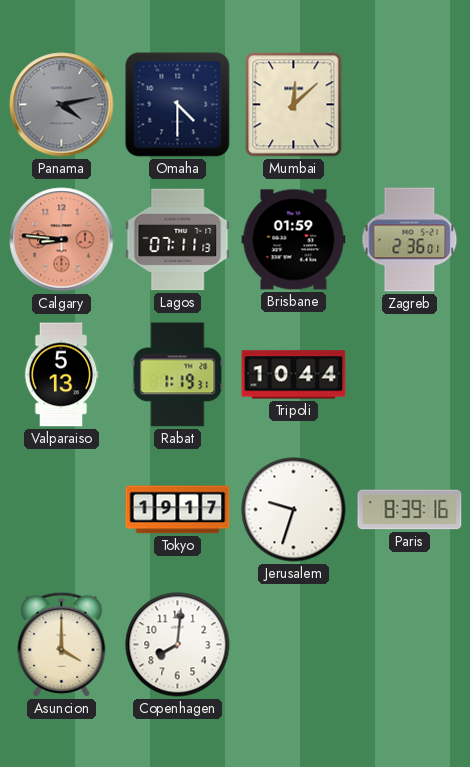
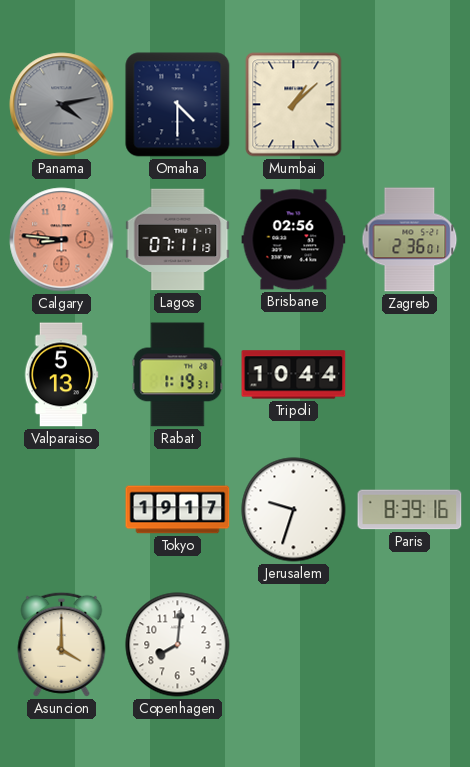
Mumbai: 12:08 -> 1:08
Brisbane: 01:59 -> 02:56
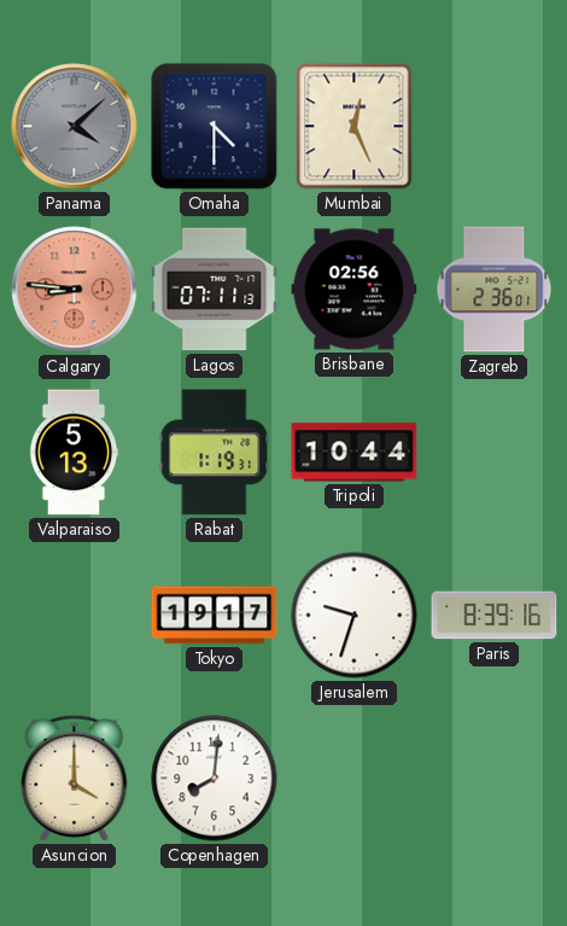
Panama: 4:13 -> 4:08
Mumbai: 1:08 -> 12:26
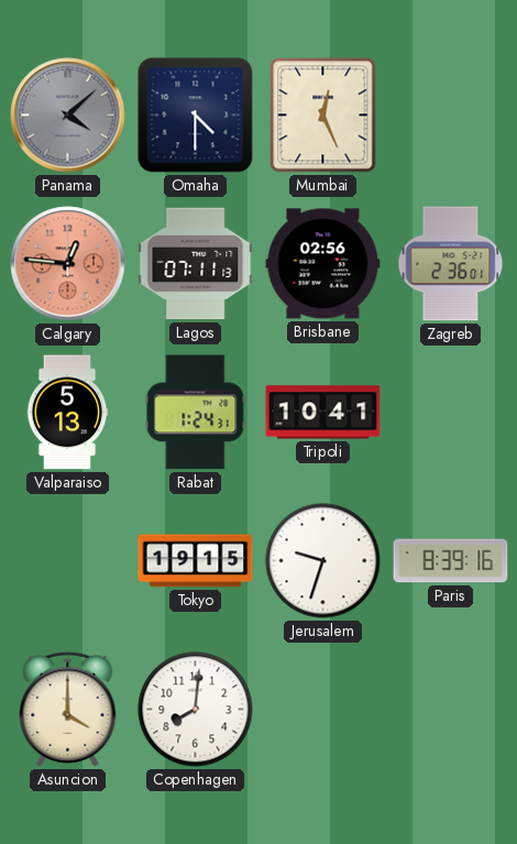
Calgary: 8:46 -> 12:46
Rabat: 1:19 -> 1:24
Tripoli: 10:44 -> 10:41
Tokyo: 19:17 -> 19:15
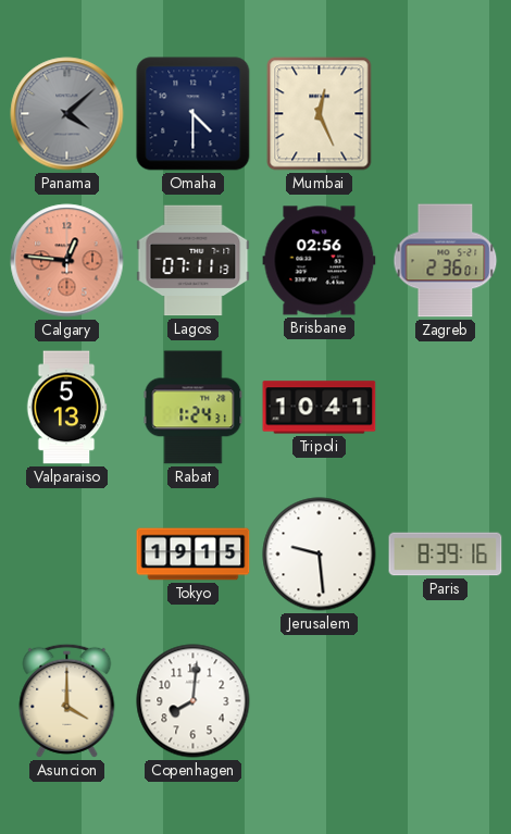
Jerusalem: 9:33 -> 9:29
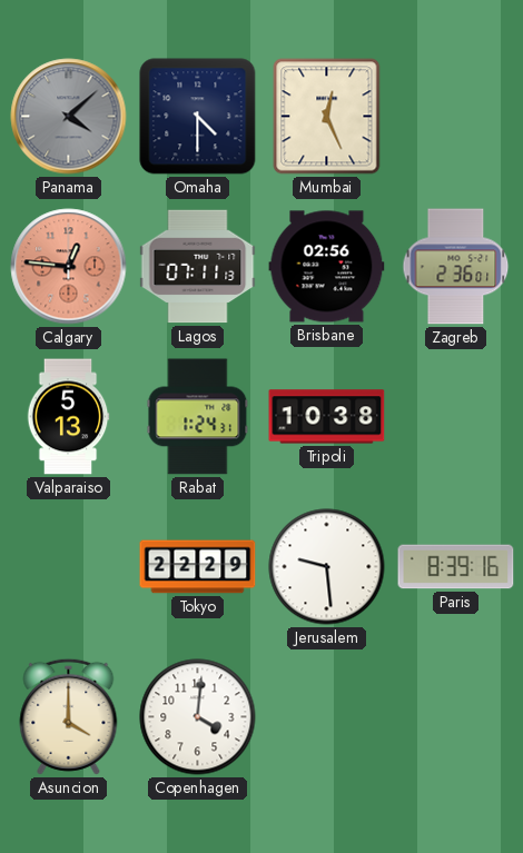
Tripoli: 10:41 -> 10:38
Tokyo: 19:15 -> 22:29
Copenhagen: 8:01 -> 4:01
